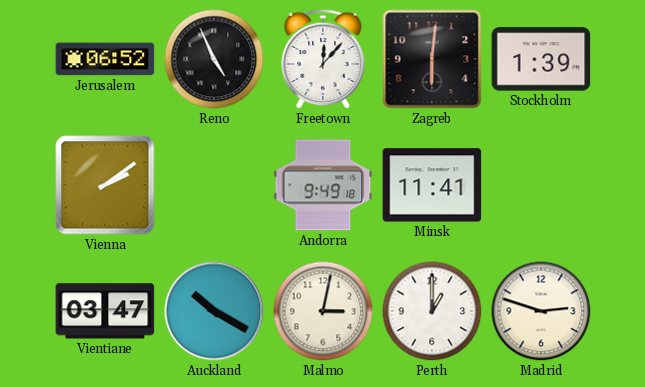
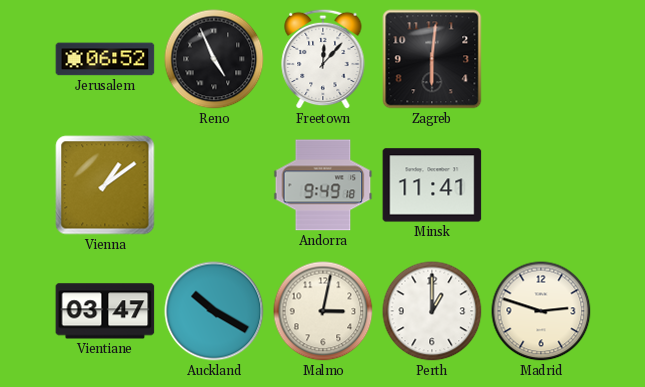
Stockholm: 1:39 -> none
Vienna: 2:09 -> 1:09
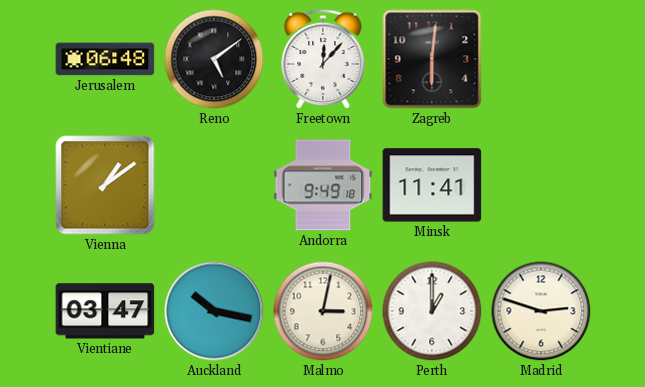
Jerusalem: 06:52 -> 06:48
Reno: 4:56 -> 5:09
Auckland: 10:20 -> 10:17
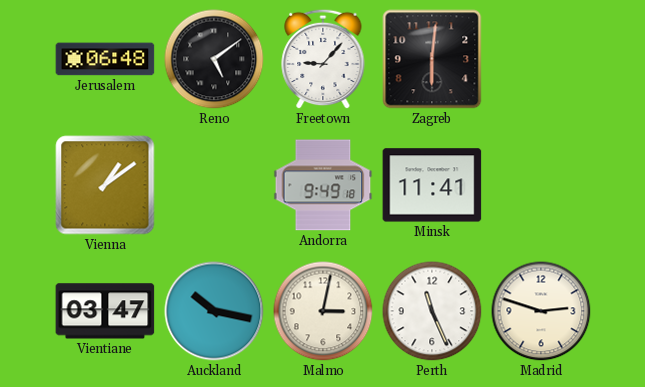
Freetown: 12:07 -> 9:07
Perth: 1:00 -> 11:26
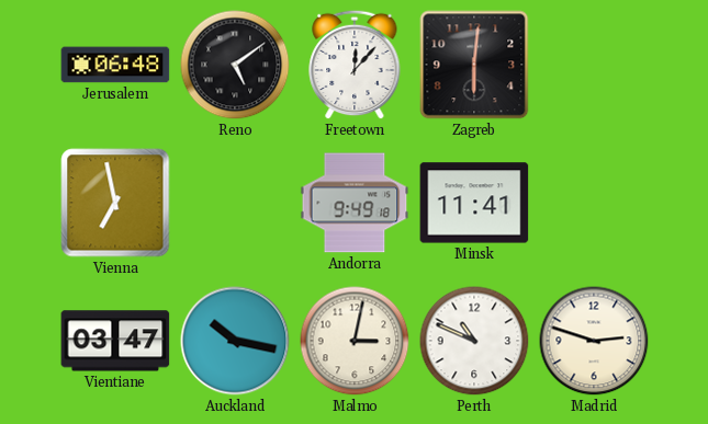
Freetown: 9:07 -> 12:07
Vienna: 1:09 -> 6:58
Perth: 11:26 -> 10:49
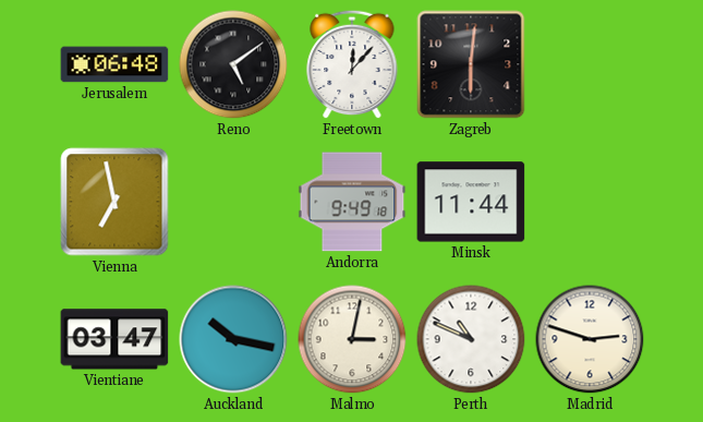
Minsk: 11:41 -> 11:44
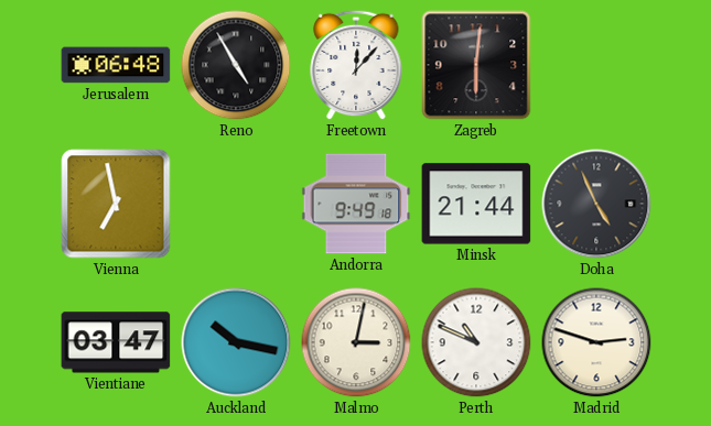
Reno: 5:09 -> 4:55
Minsk: 11:44 -> 21:44
Doha: none -> 4:56
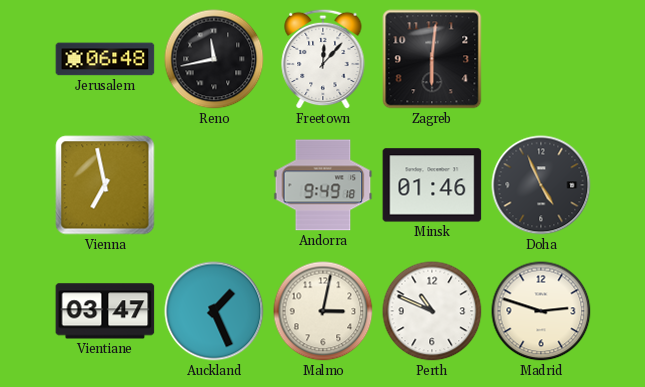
Reno: 4:55 -> 11:43
Minsk: 21:44 -> 01:46
Auckland: 10:17 -> 1:26
